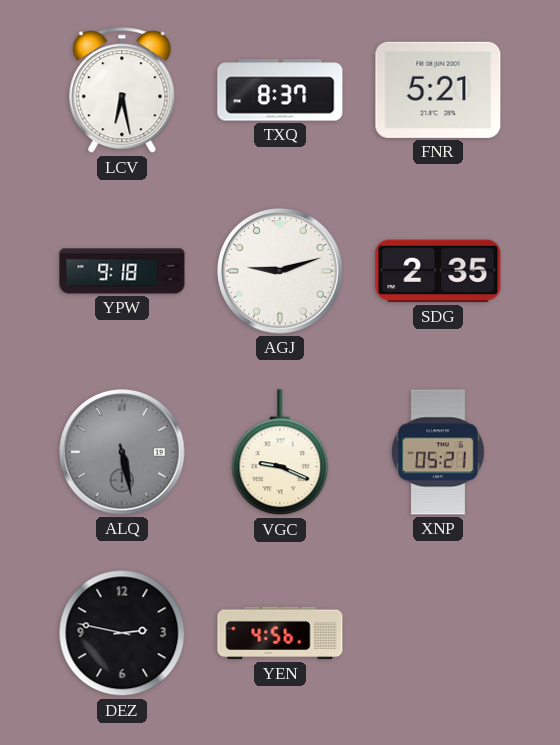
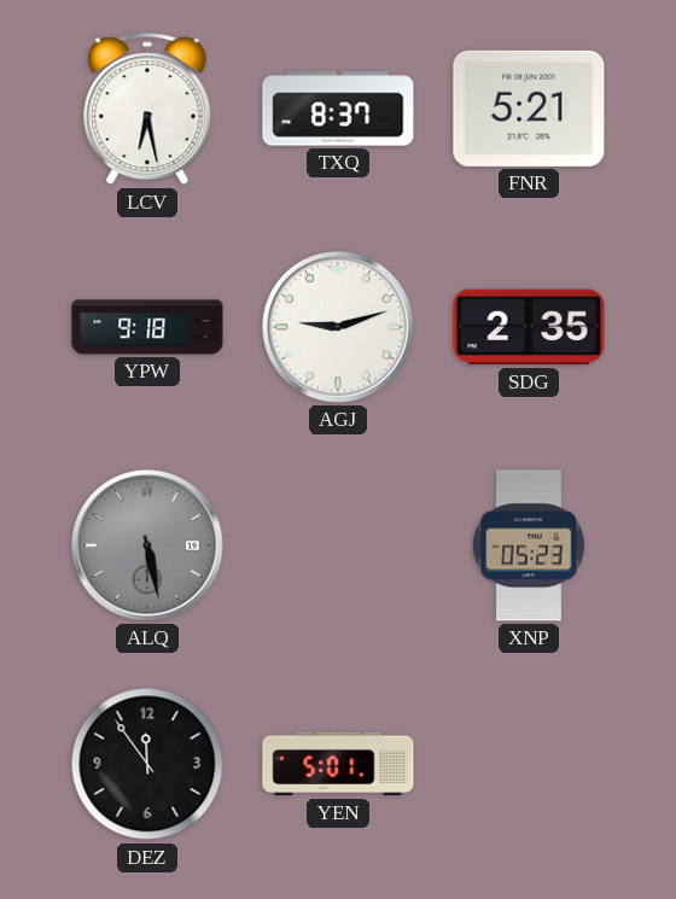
VGC: 9:19 -> none
XNP: 05:21 -> 05:23
DEZ: 2:47 -> 11:54
YEN: 4:56 -> 5:01
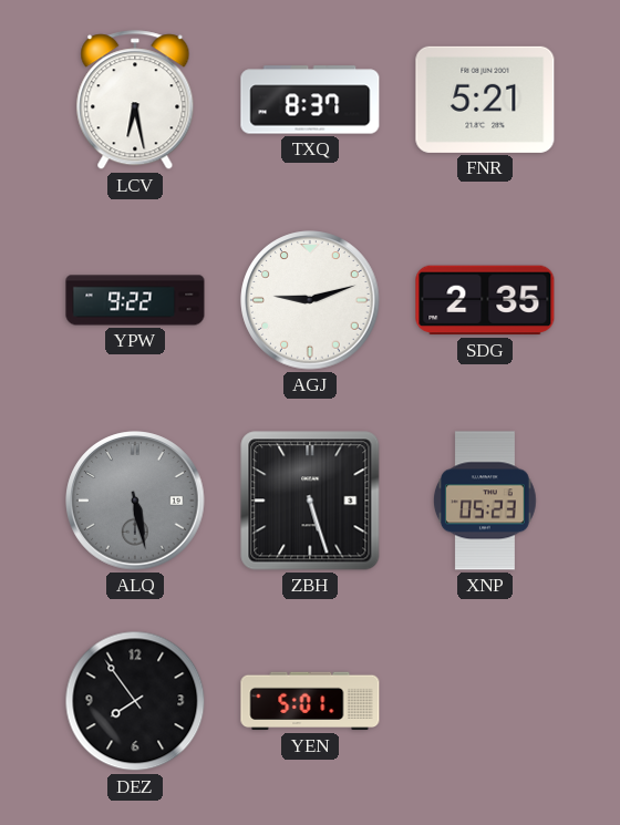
YPW: 9:18 -> 9:22
ZBH: none -> 5:27
DEZ: 11:54 -> 7:54
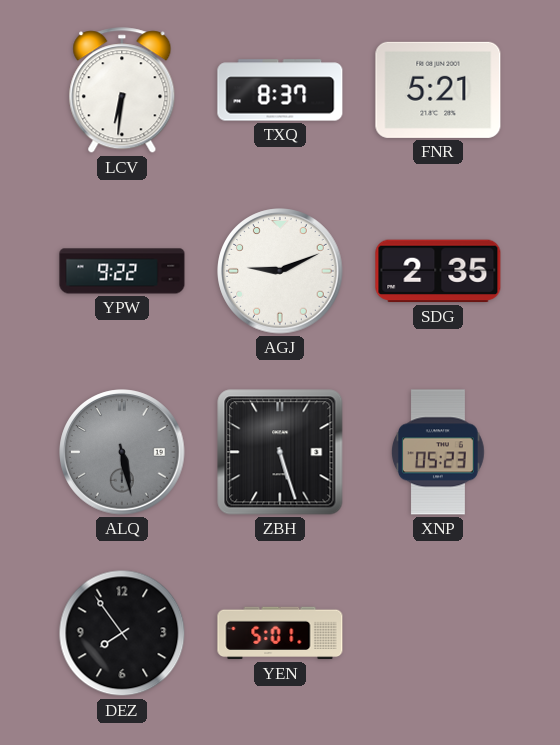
LCV: 6:28 -> 6:31
AGJ: 9:12 -> 9:11
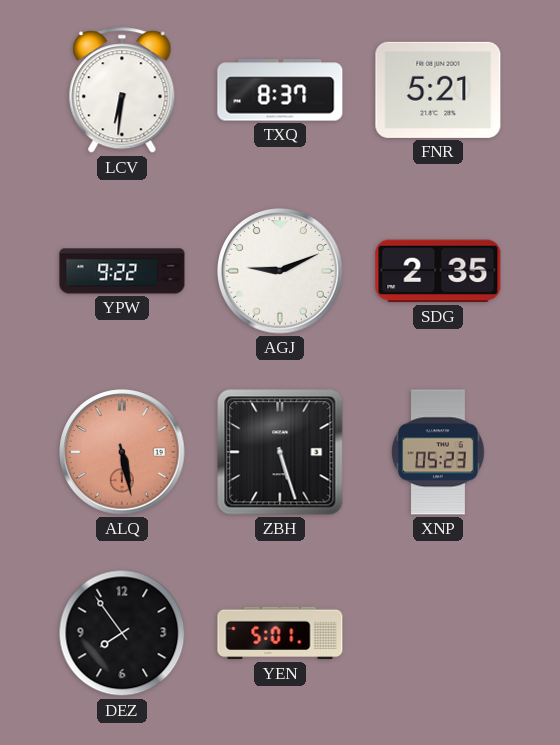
ALQ dial: grey -> salmon
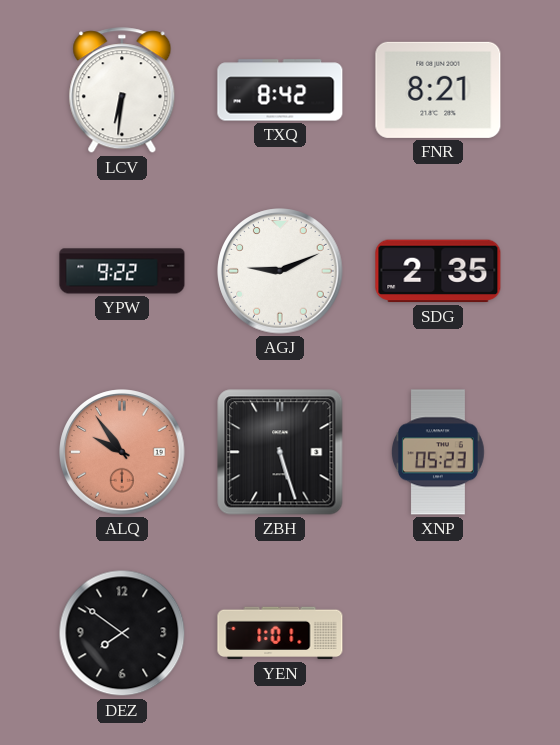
TXQ: 8:37 -> 8:42
FNR: 5:21 -> 8:21
ALQ: 5:28 -> 9:54
DEZ: 7:54 -> 7:51
YEN: 5:01 -> 1:01
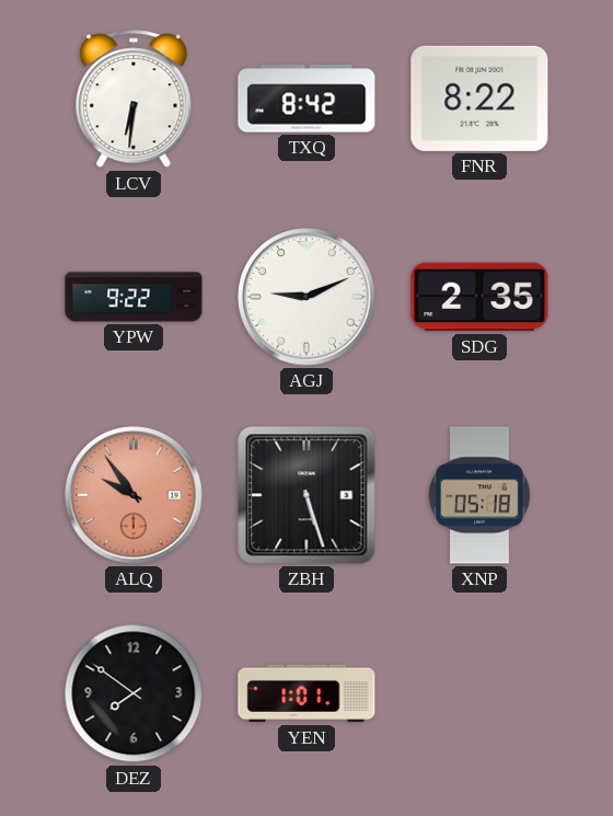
FNR: 8:21 -> 8:22
XNP: 05:23 -> 05:18
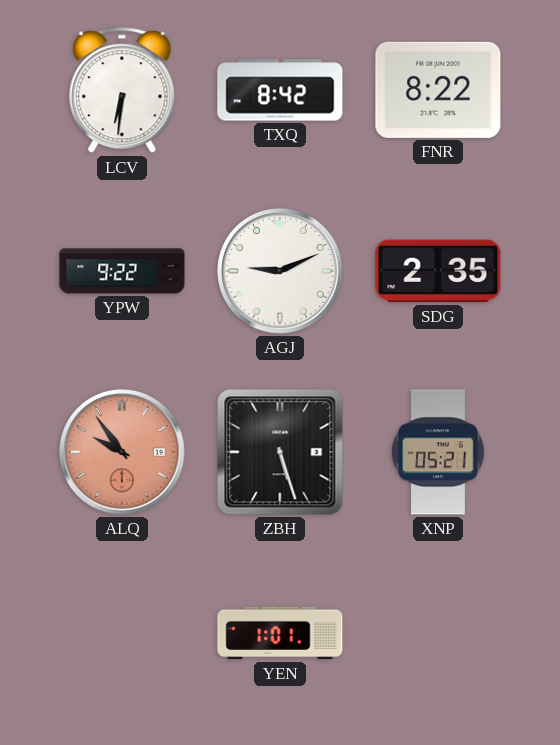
XNP: 05:18 -> 05:21
DEZ: 7:51 -> none
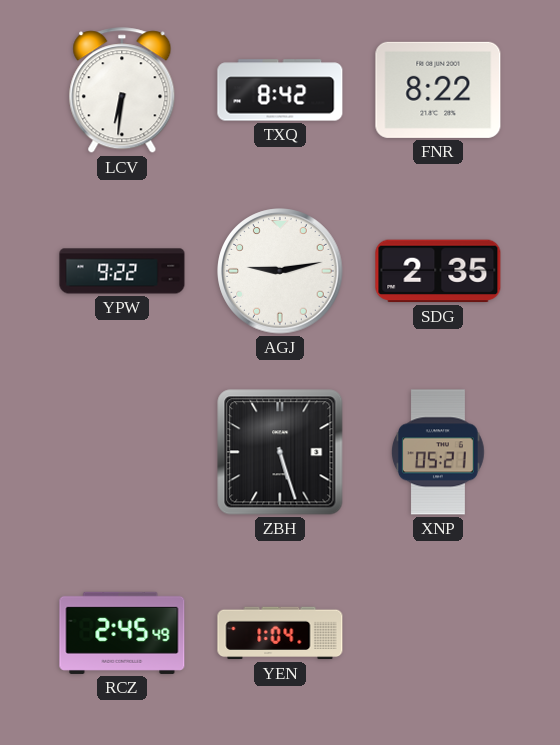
AGJ: 9:11 -> 9:13
ALQ: 9:54 -> none
RCZ: none -> 2:45
YEN: 1:01 -> 1:04
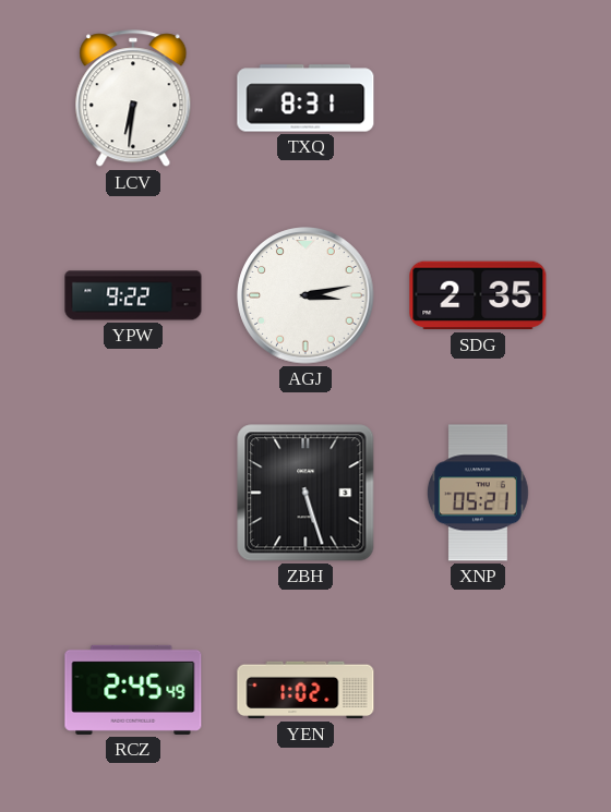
TXQ: 8:42 -> 8:31
FNR: 8:22 -> none
AGJ: 9:13 -> 3:13
YEN: 1:04 -> 1:02
